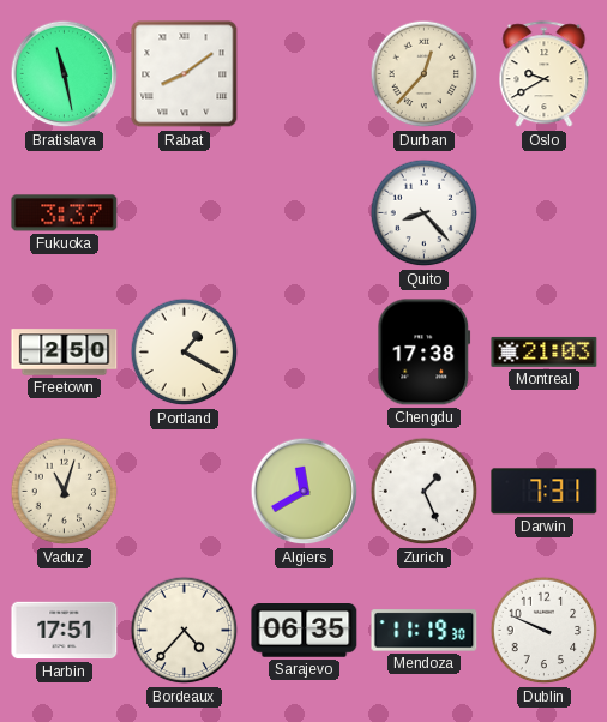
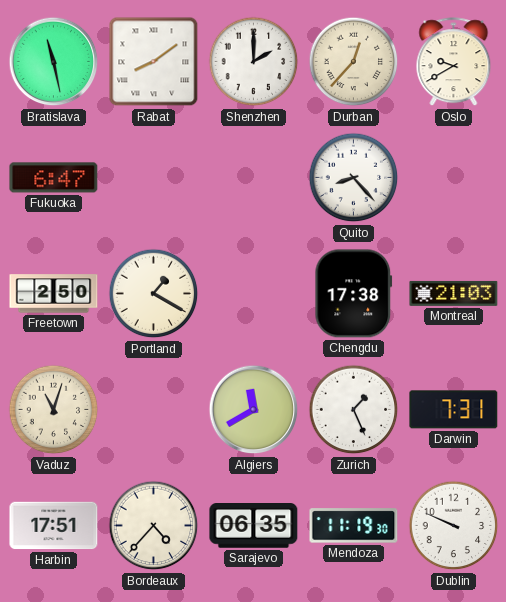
Shenzhen: none -> 2:00
Fukuoka: 3:37 -> 6:47
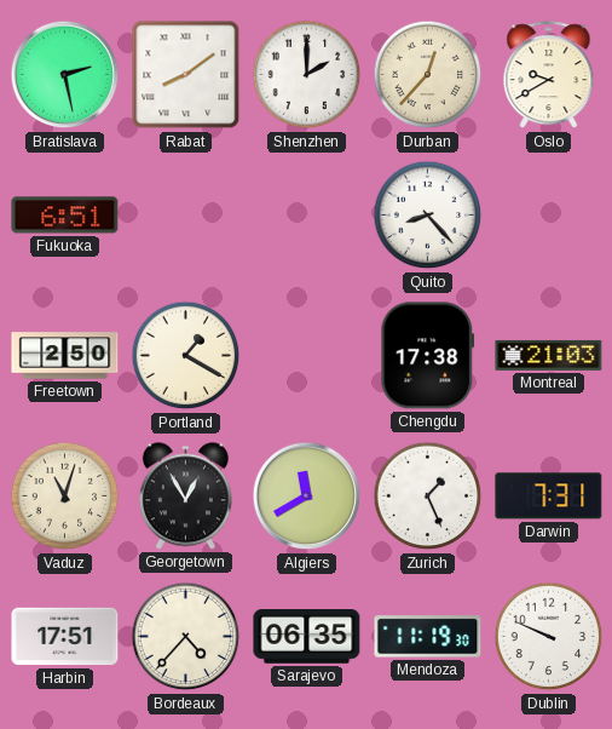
Bratislava: 11:28 -> 2:28
Fukuoka: 6:47 -> 6:51
Georgetown: none -> 12:55
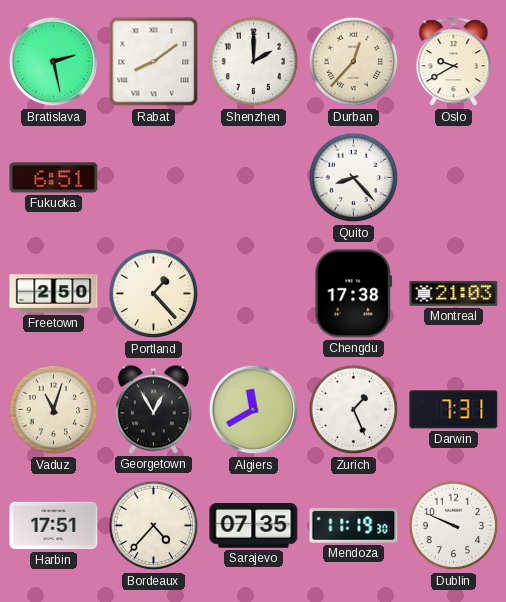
Portland: 1:20 -> 1:23
Sarajevo: 06:35 -> 07:35
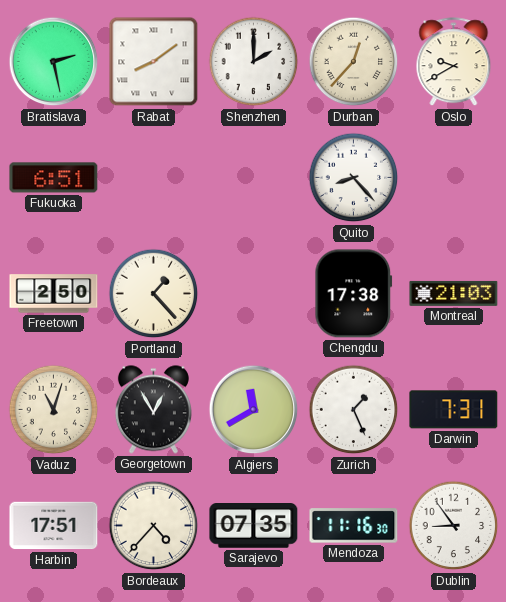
Mendoza: 11:19 -> 11:16
Dublin: 9:49 -> 8:54
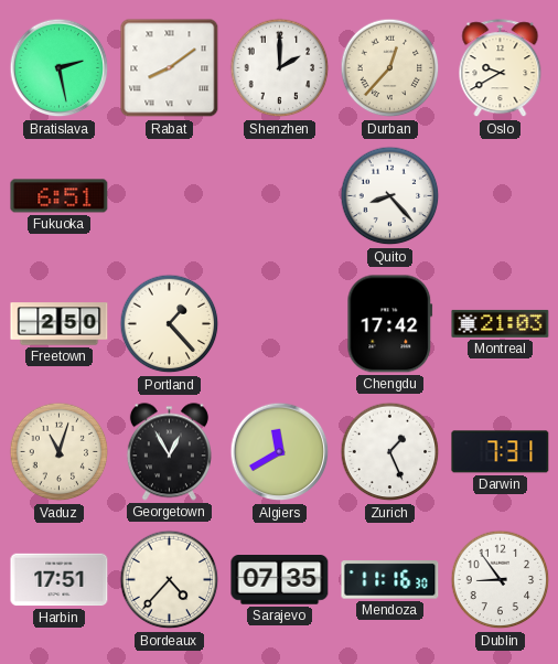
Chengdu: 17:38 -> 17:42
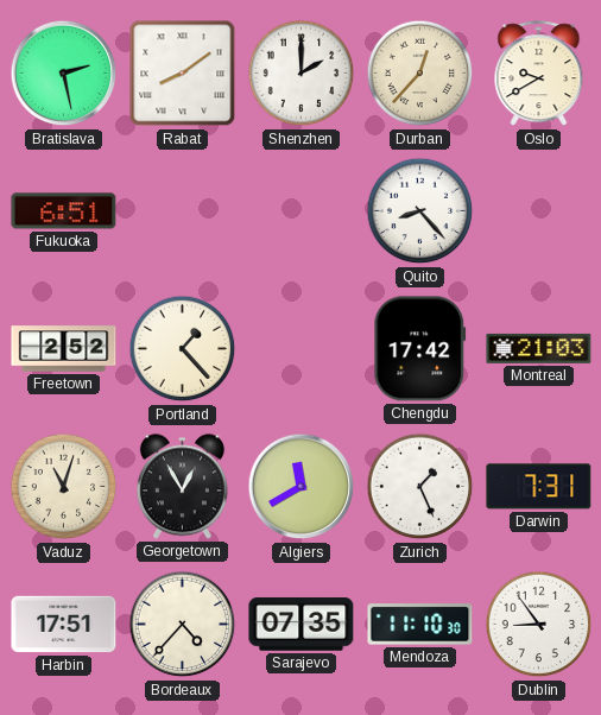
Freetown: 2:50 -> 2:52
Mendoza: 11:16 -> 11:10
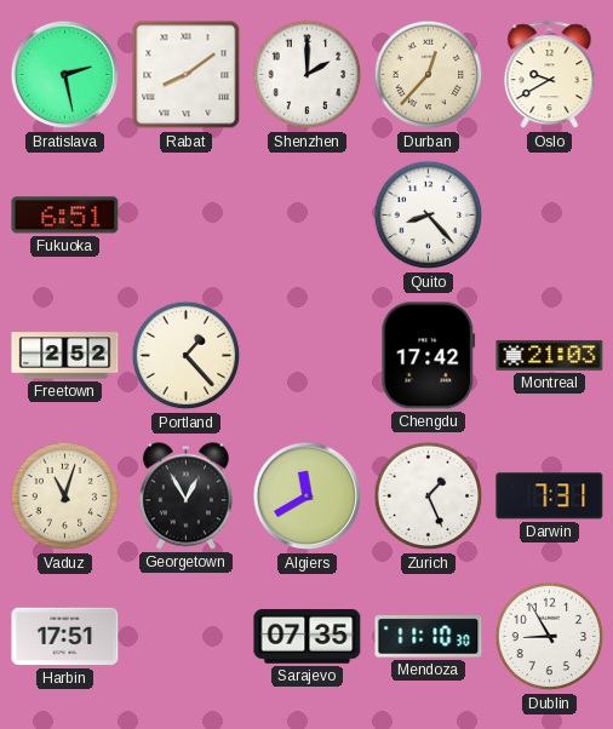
Bordeaux: 4:37 -> none
Dublin: 8:54 -> 8:55
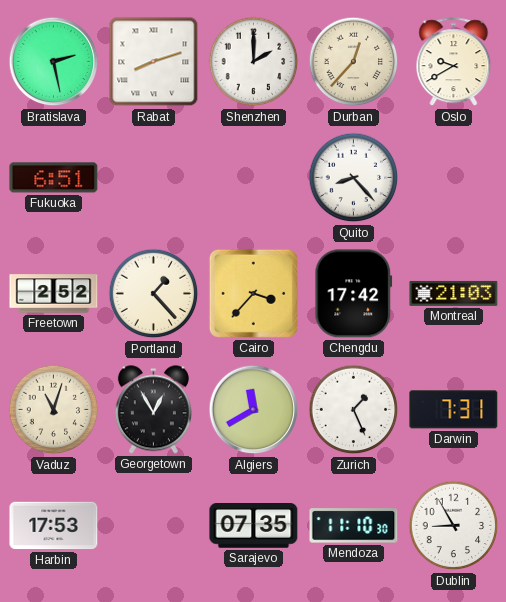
Rabat: 8:09 -> 8:12
Cairo: none -> 3:37
Harbin: 17:51 -> 17:53
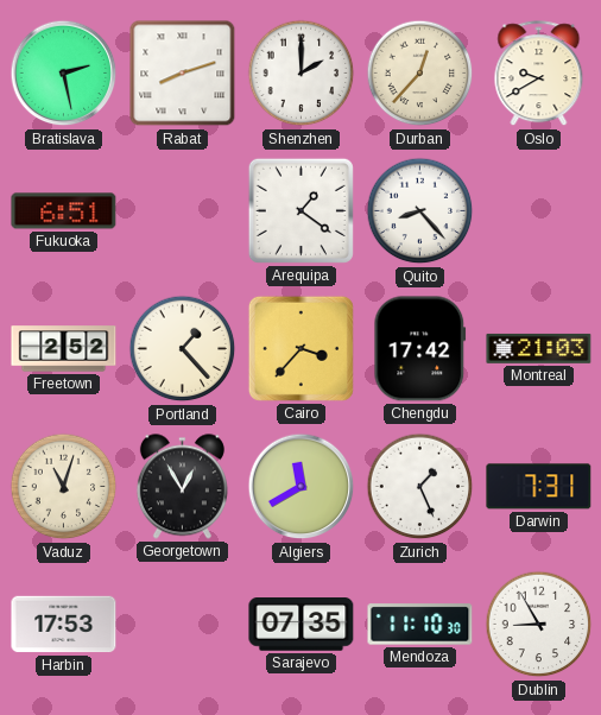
Arequipa: none -> 1:21
